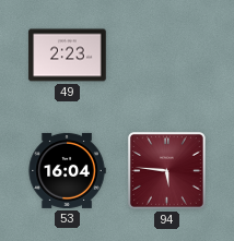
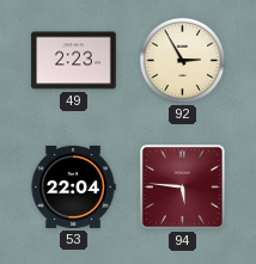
92: none -> 2:55
53: 16:04 -> 22:04
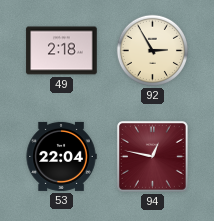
49: 2:23 -> 2:18
94: 5:46 -> 12:47
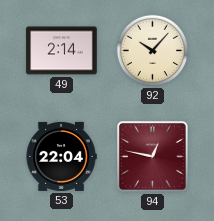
49: 2:18 -> 2:14
92: 2:55 -> 10:07
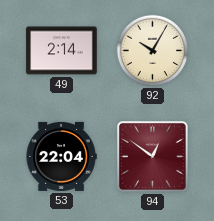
92: 10:07 -> 10:05
94: 12:47 -> 12:51
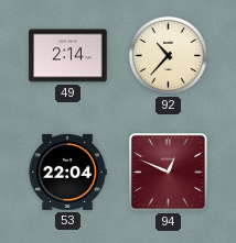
92: 10:05 -> 10:37
94: 12:51 -> 12:49
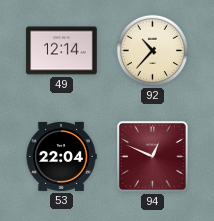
49: 2:14 -> 12:14
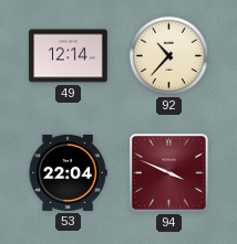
94: 12:49 -> 3:49
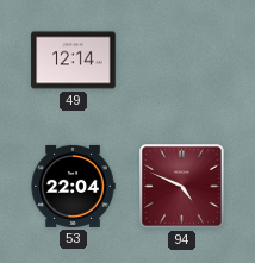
92: 10:37 -> none
94: 3:49 -> 4:49
